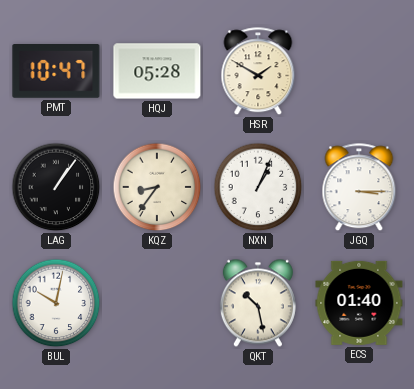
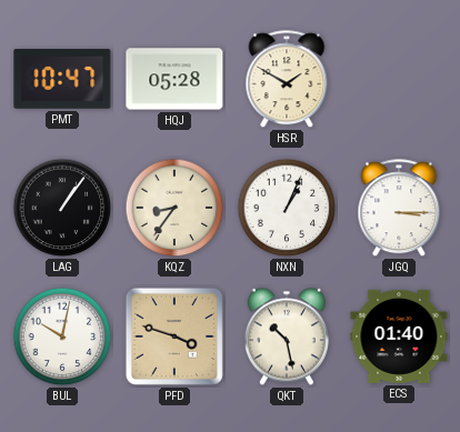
PFD: none -> 3:48
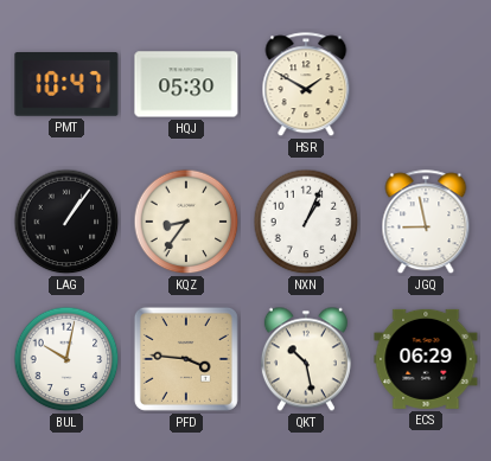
HQJ: 05:28 -> 05:30
JGQ: 3:15 -> 8:58
PFD: 3:48 -> 3:46
ECS: 01:40 -> 06:29
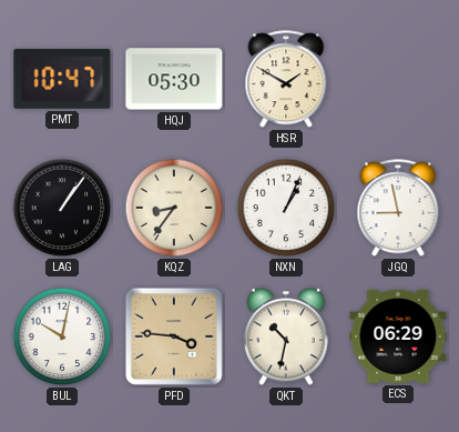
QKT: 10:28 -> 10:32
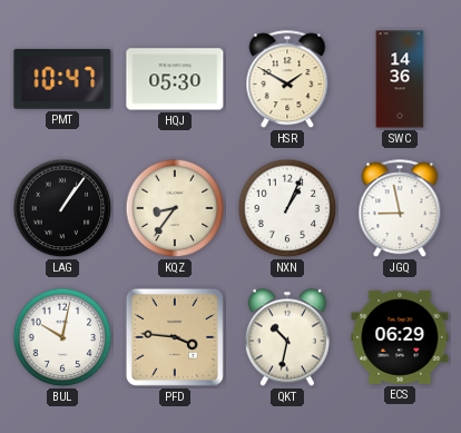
SWC: none -> 14:36
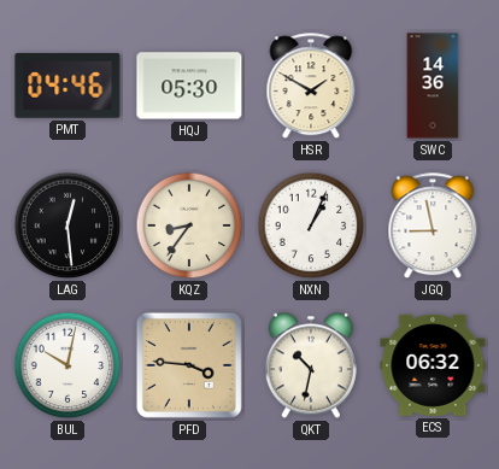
PMT: 10:47 -> 04:46
LAG: 1:06 -> 12:29
ECS: 06:29 -> 06:32
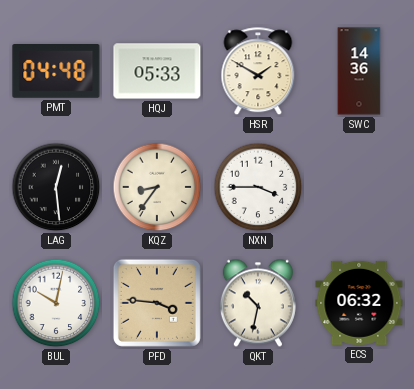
PMT: 04:46 -> 04:48
HQJ: 05:30 -> 05:33
NXN: 1:04 -> 3:45
JGQ: 8:58 -> none
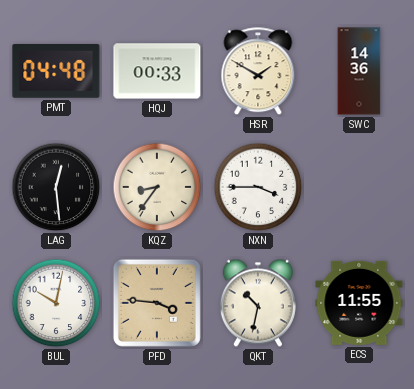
HQJ: 05:33 -> 00:33
ECS: 06:32 -> 11:55
